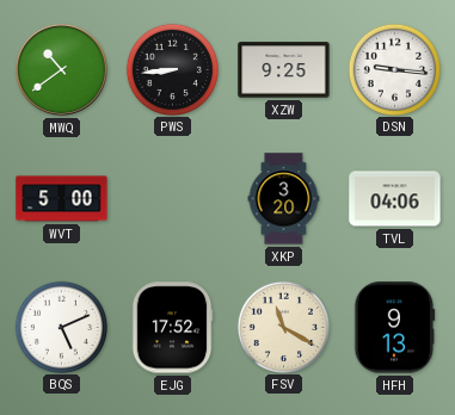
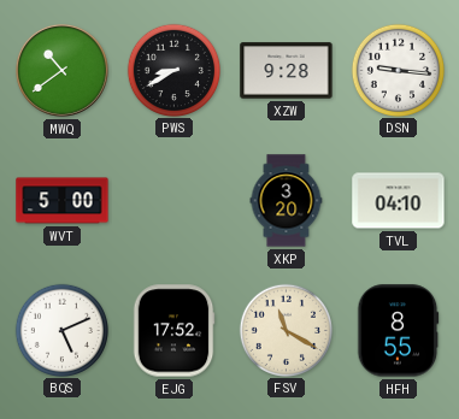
PWS: 8:44 -> 8:40
XZW: 9:25 -> 9:28
TVL: 04:06 -> 04:10
HFH: 9:13 -> 8:55
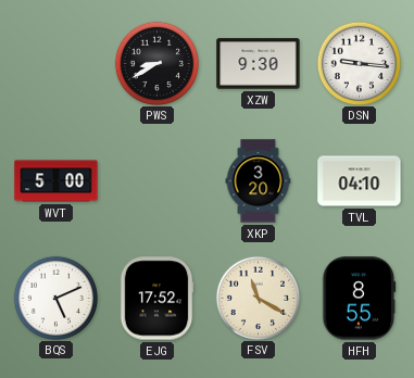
MWQ: 10:39 -> none
XZW: 9:28 -> 9:30
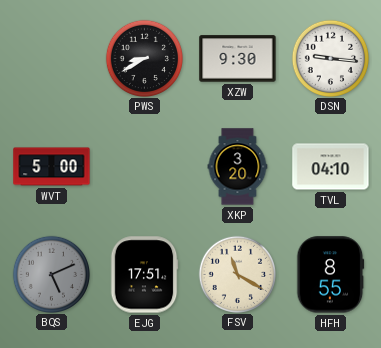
BQS dial: white -> grey
EJG: 17:52 -> 17:51
